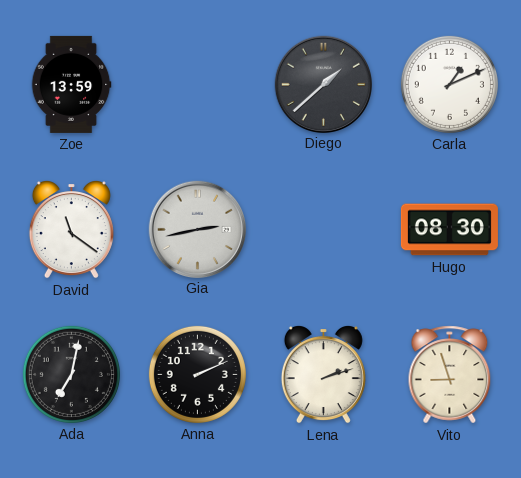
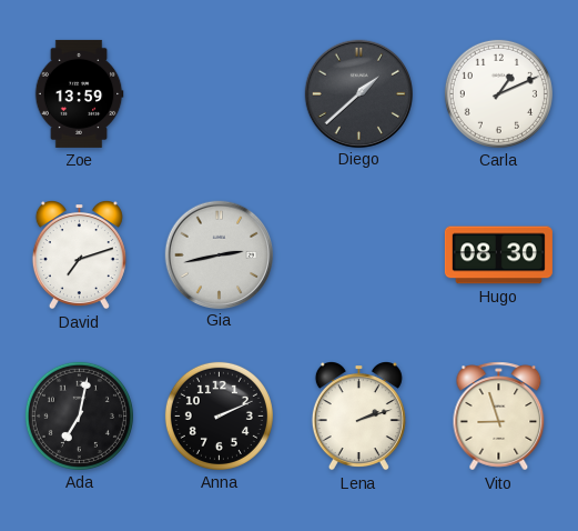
David: 11:21 -> 7:12
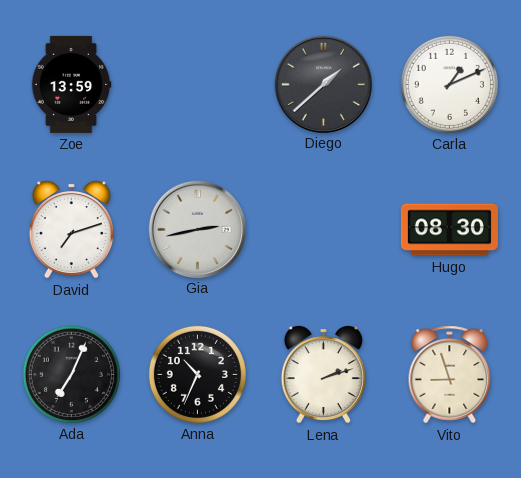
Ada: 7:02 -> 7:04
Anna: 2:11 -> 10:34
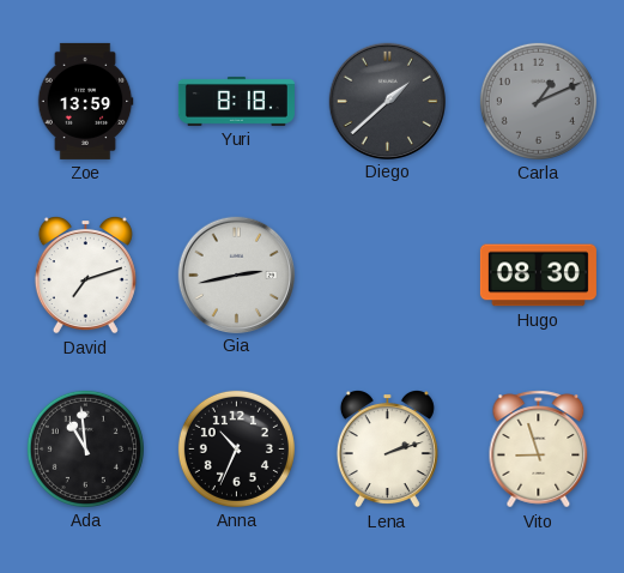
Yuri: none -> 8:18
Carla dial: white -> grey
Ada: 7:04 -> 10:59
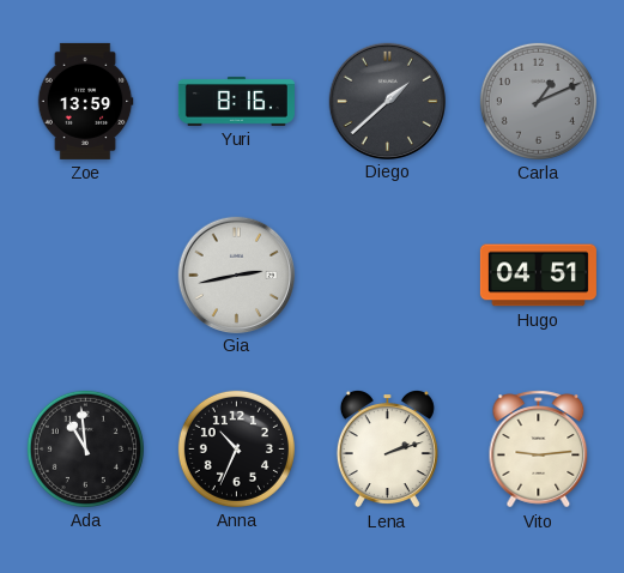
Yuri: 8:18 -> 8:16
David: 7:12 -> none
Hugo: 08:30 -> 04:51
Vito: 8:57 -> 9:14
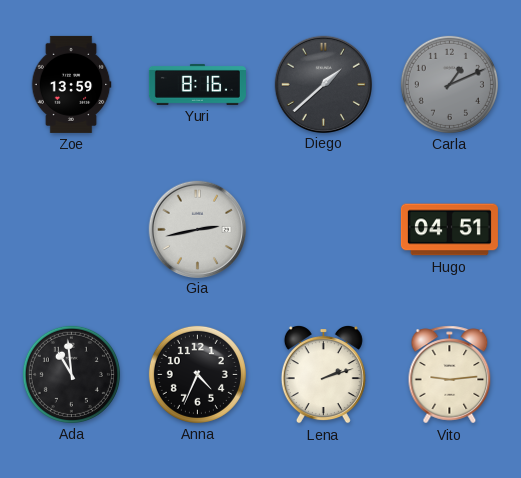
Anna: 10:34 -> 4:34
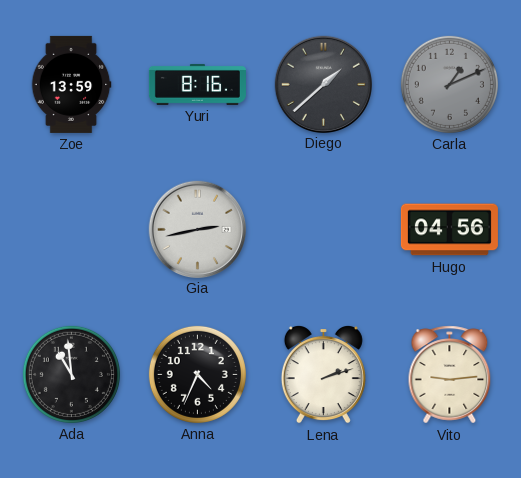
Hugo: 04:51 -> 04:56
